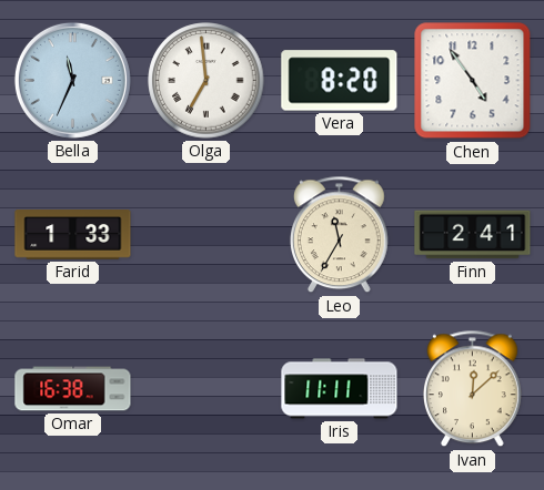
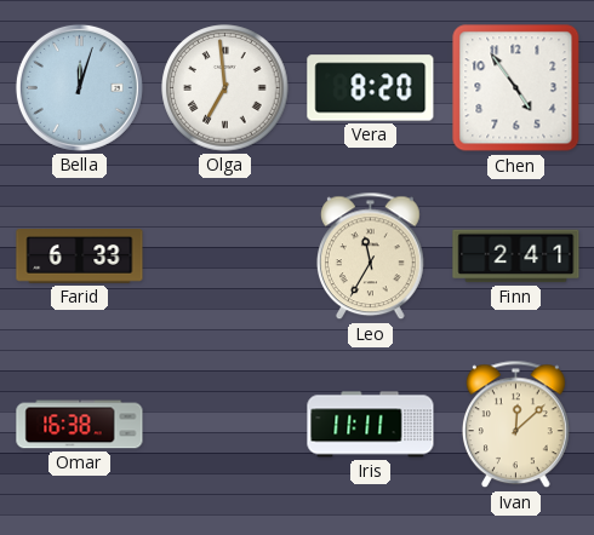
Bella: 11:34 -> 12:03
Farid: 1:33 -> 6:33
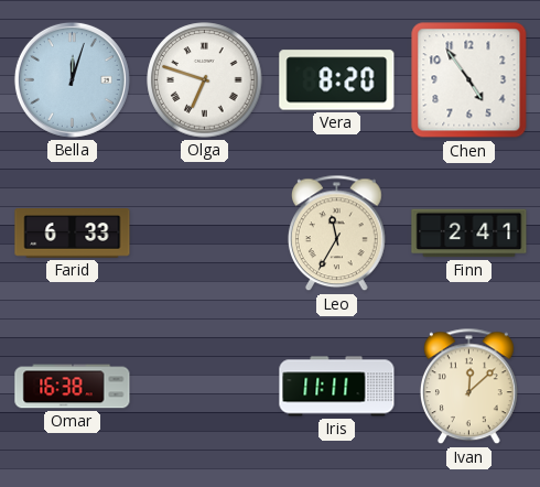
Olga: 6:59 -> 6:48
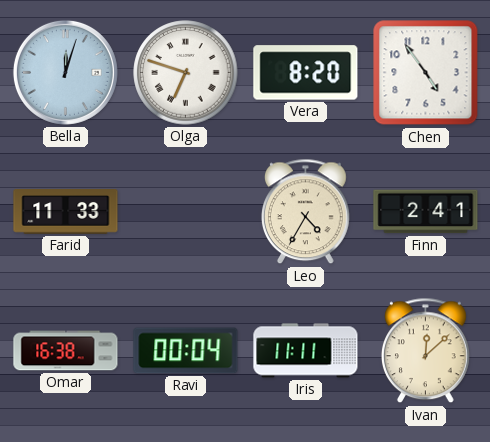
Farid: 6:33 -> 11:33
Leo: 11:35 -> 4:35
Ravi: none -> 00:04
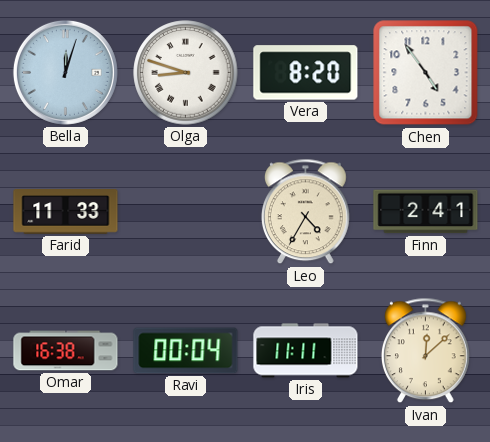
Olga: 6:48 -> 8:48
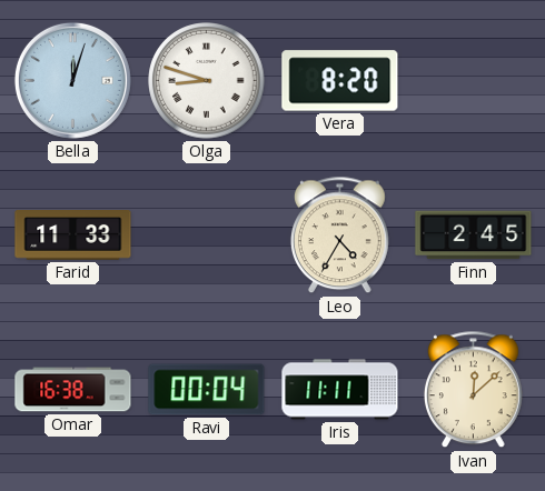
Chen: 4:54 -> none
Finn: 2:41 -> 2:45
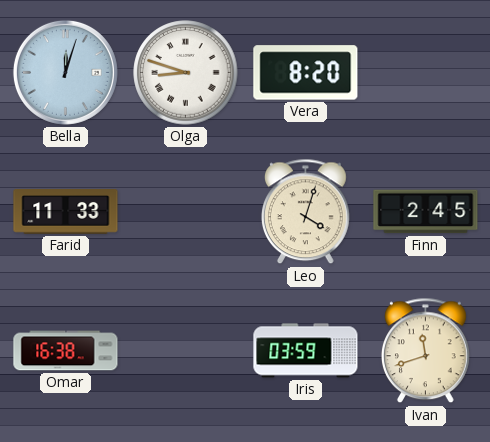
Leo: 4:35 -> 4:03
Ravi: 00:04 -> none
Iris: 11:11 -> 03:59
Ivan: 12:08 -> 11:42
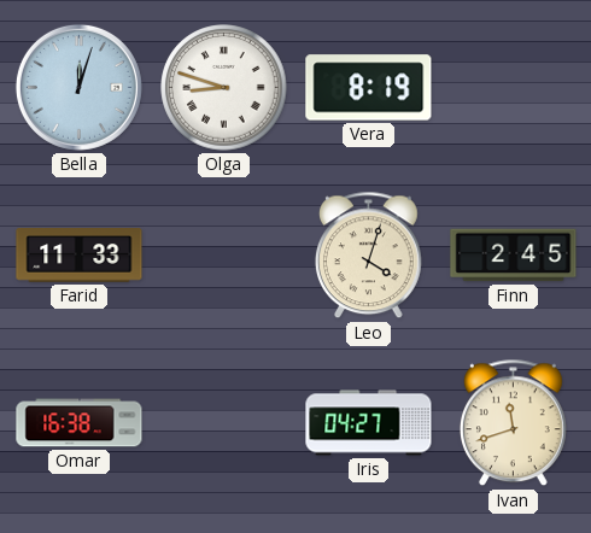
Vera: 8:20 -> 8:19
Iris: 03:59 -> 04:27
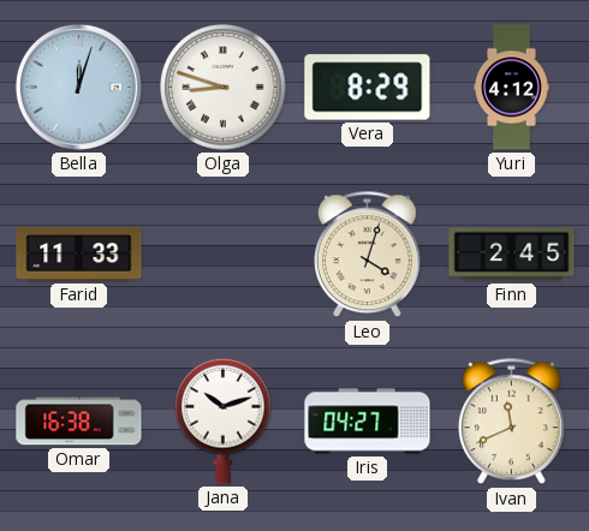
Vera: 8:19 -> 8:29
Yuri: none -> 4:12
Jana: none -> 10:12
Ivan: 11:42 -> 11:41
